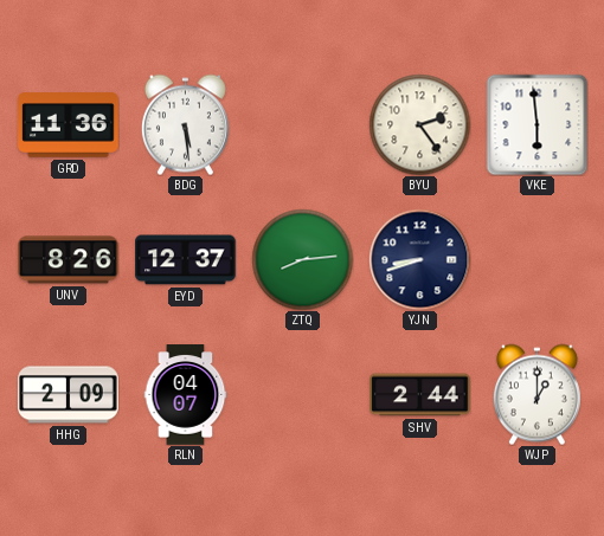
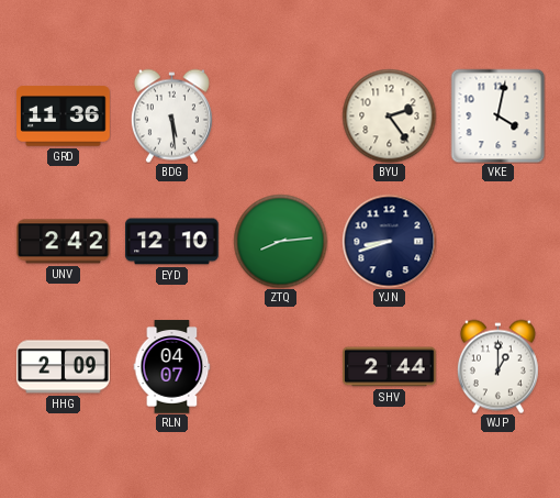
VKE: 5:59 -> 4:02
UNV: 8:26 -> 2:42
EYD: 12:37 -> 12:10
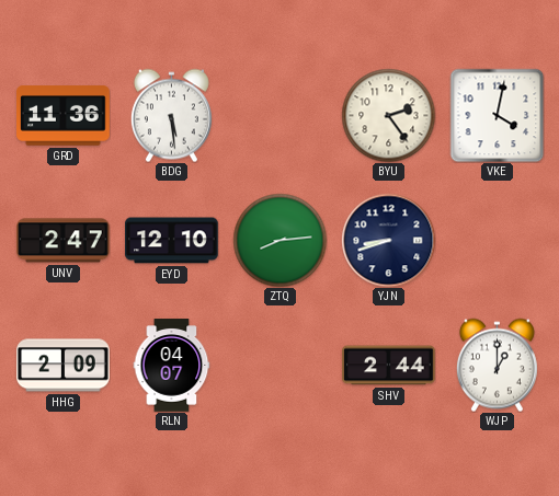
UNV: 2:42 -> 2:47
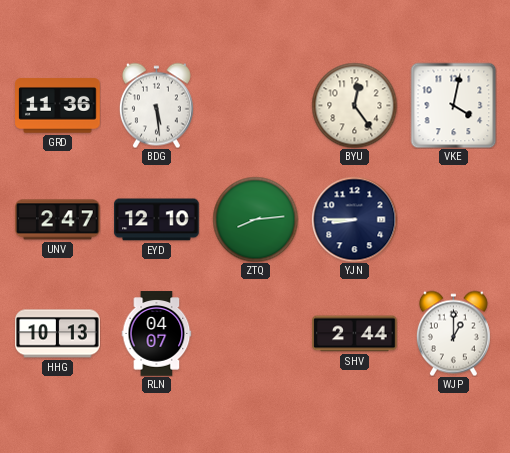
BYU: 2:24 -> 12:24
YJN: 8:42 -> 8:45
HHG: 2:09 -> 10:13
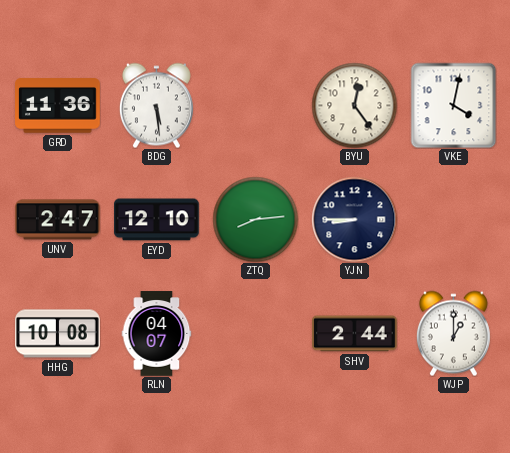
HHG: 10:13 -> 10:08
